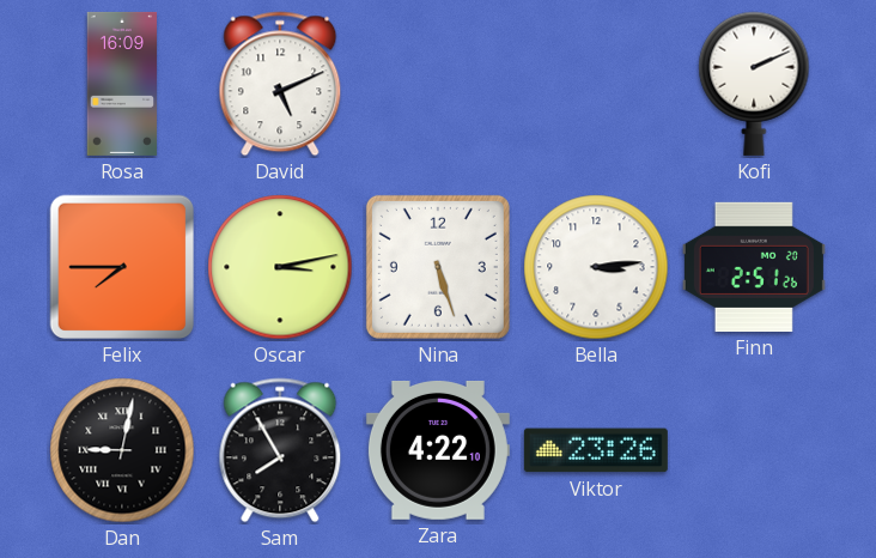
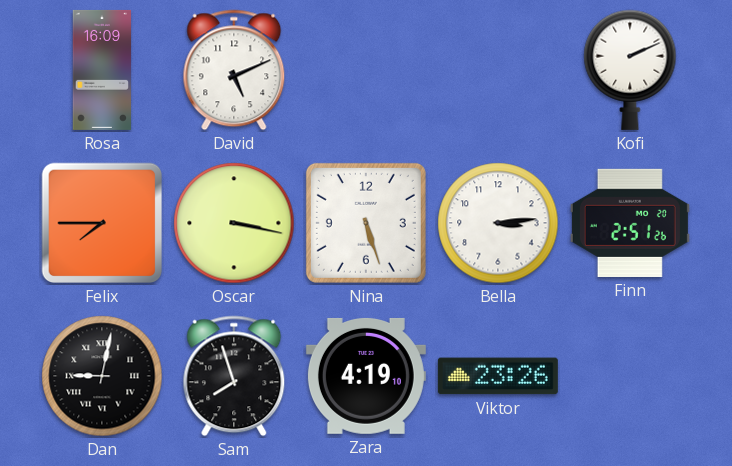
Oscar: 3:13 -> 3:17
Sam: 7:55 -> 7:57
Zara: 4:22 -> 4:19
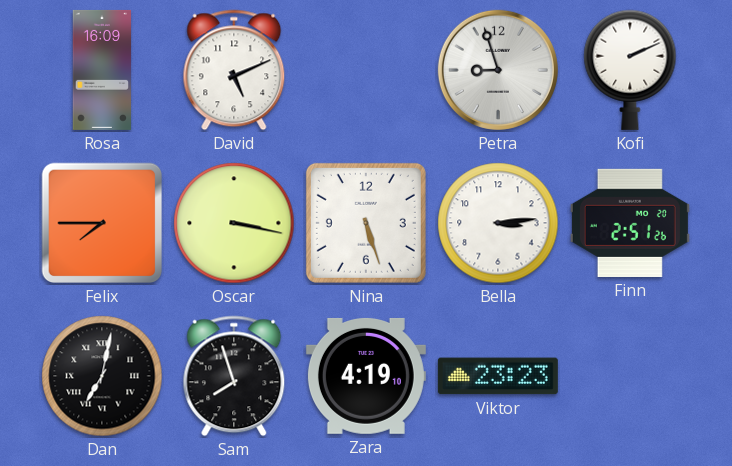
Petra: none -> 8:57
Dan: 9:02 -> 7:02
Viktor: 23:26 -> 23:23
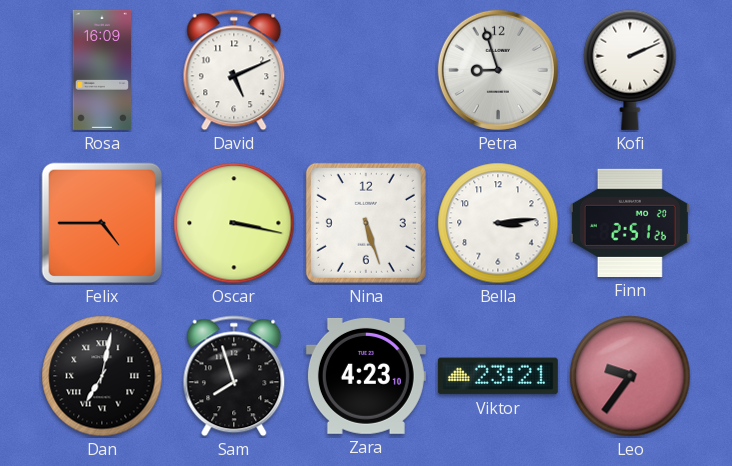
Felix: 7:45 -> 4:45
Zara: 4:19 -> 4:23
Viktor: 23:23 -> 23:21
Leo: none -> 9:36
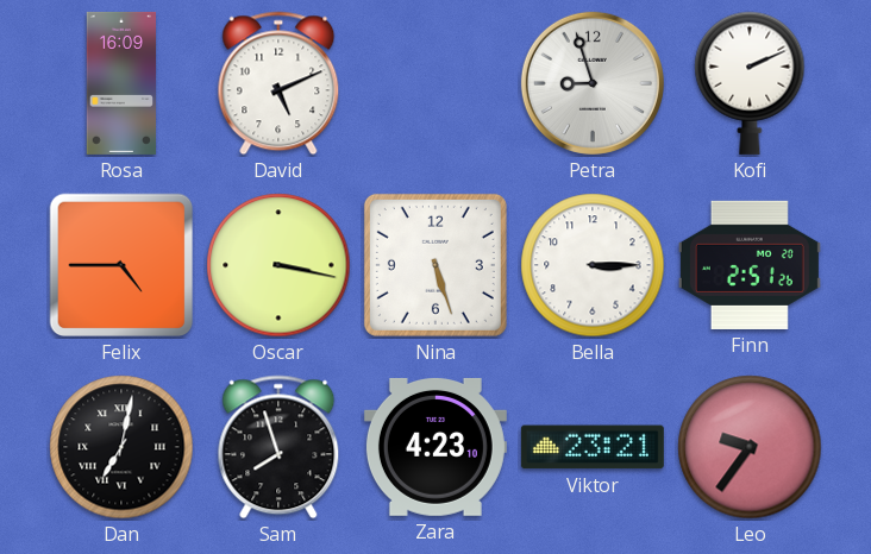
Bella: 3:14 -> 3:15
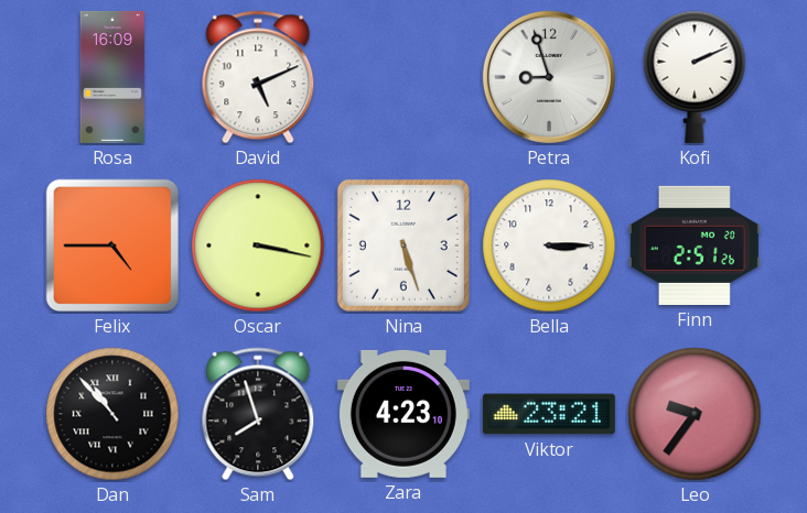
Dan: 7:02 -> 10:53
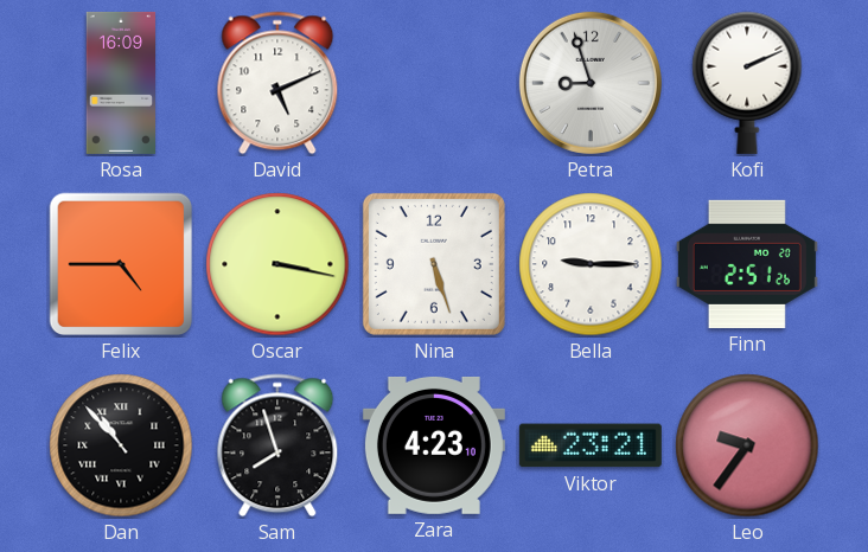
Bella: 3:15 -> 9:15
